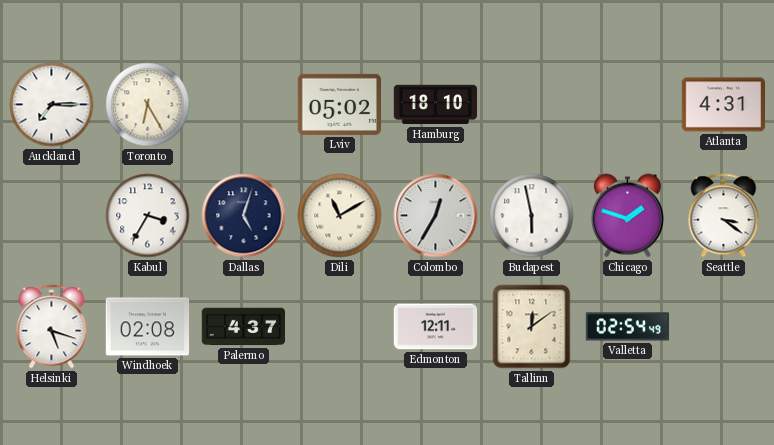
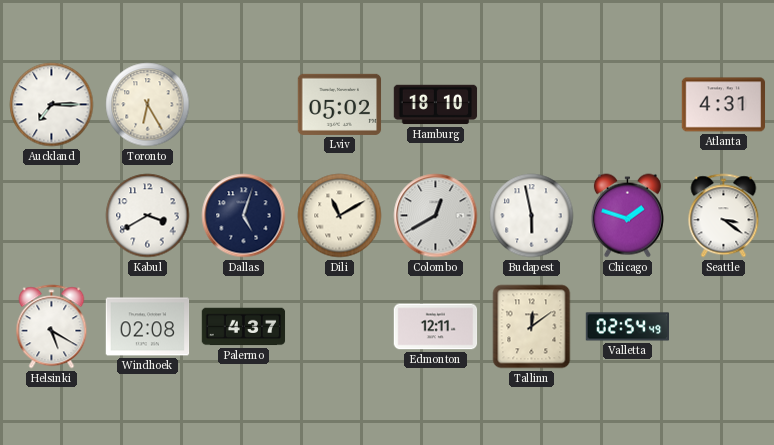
Kabul: 3:35 -> 3:40
Colombo: 12:35 -> 12:40
Helsinki: 5:18 -> 5:20
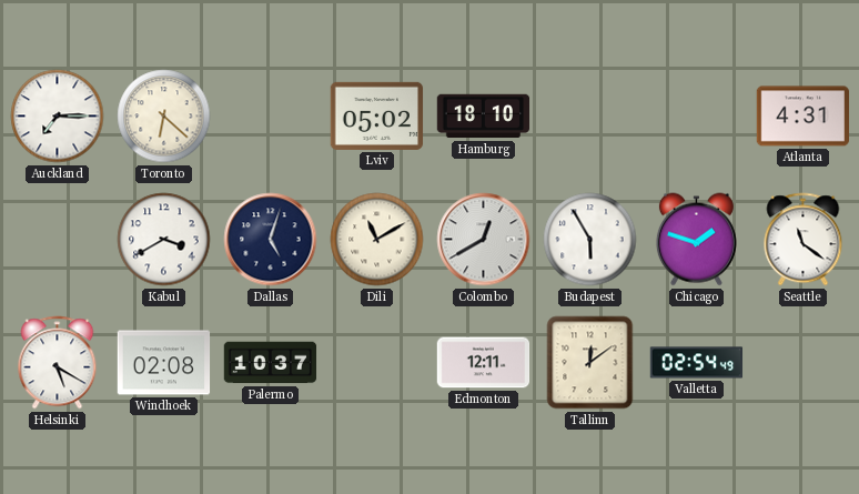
Toronto: 6:25 -> 6:22
Budapest: 5:58 -> 5:55
Seattle: 3:21 -> 11:21
Palermo: 4:37 -> 10:37
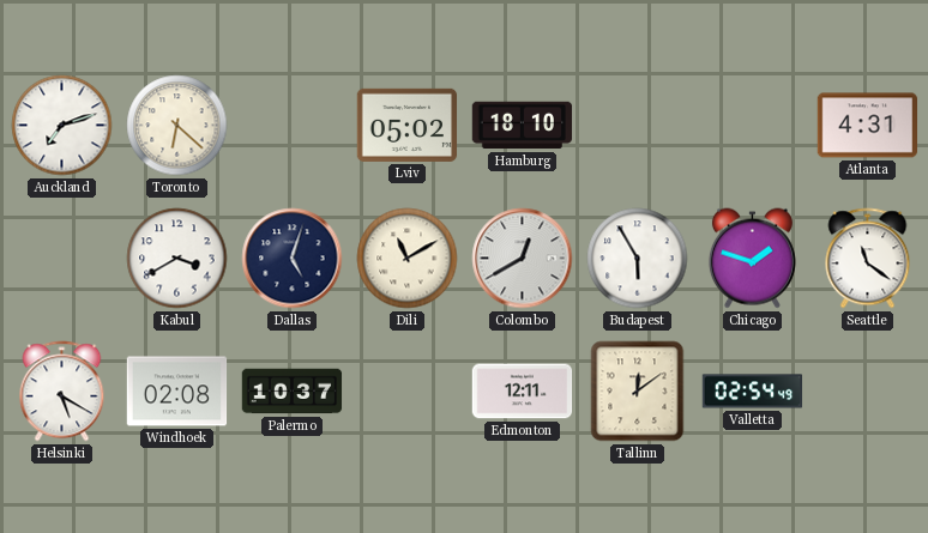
Auckland: 7:15 -> 7:12
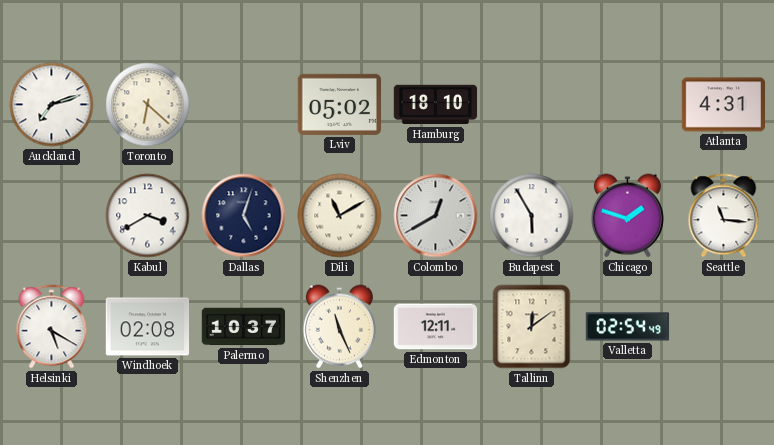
Seattle: 11:21 -> 11:16
Shenzhen: none -> 11:26
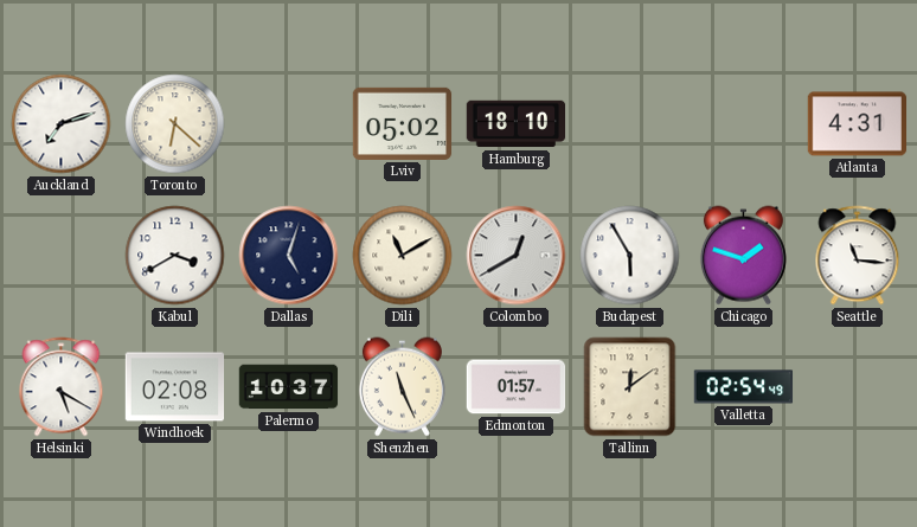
Edmonton: 12:11 -> 01:57
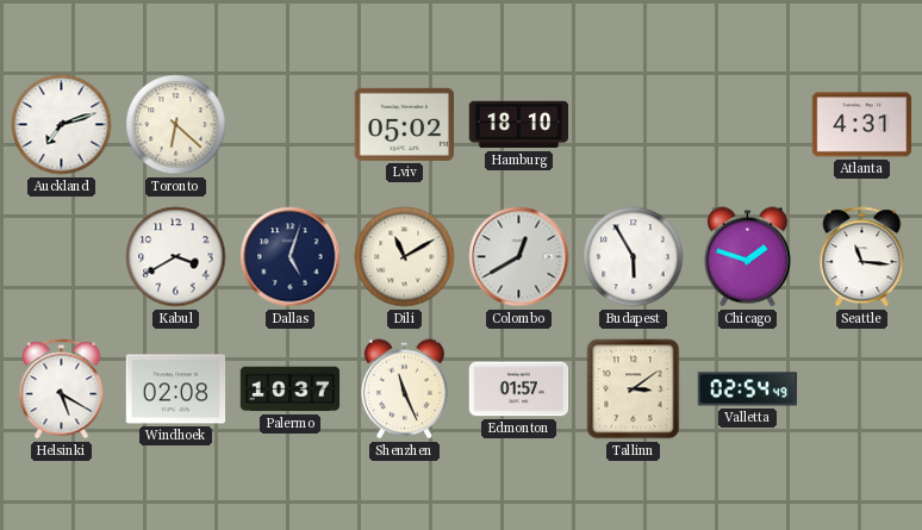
Tallinn: 12:09 -> 3:09
